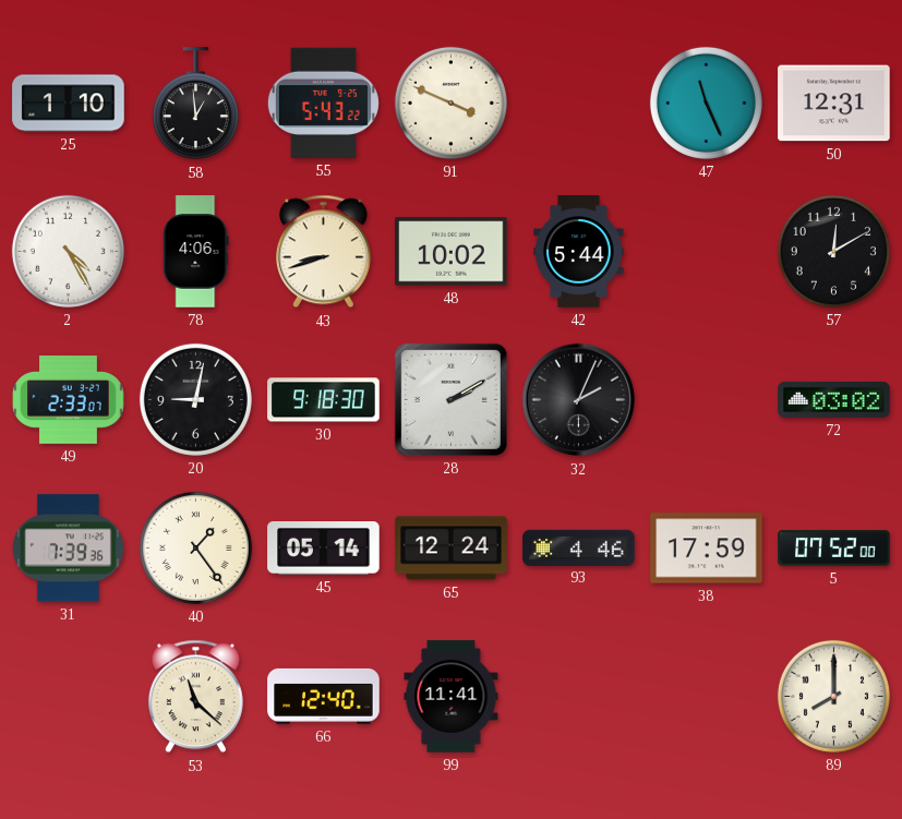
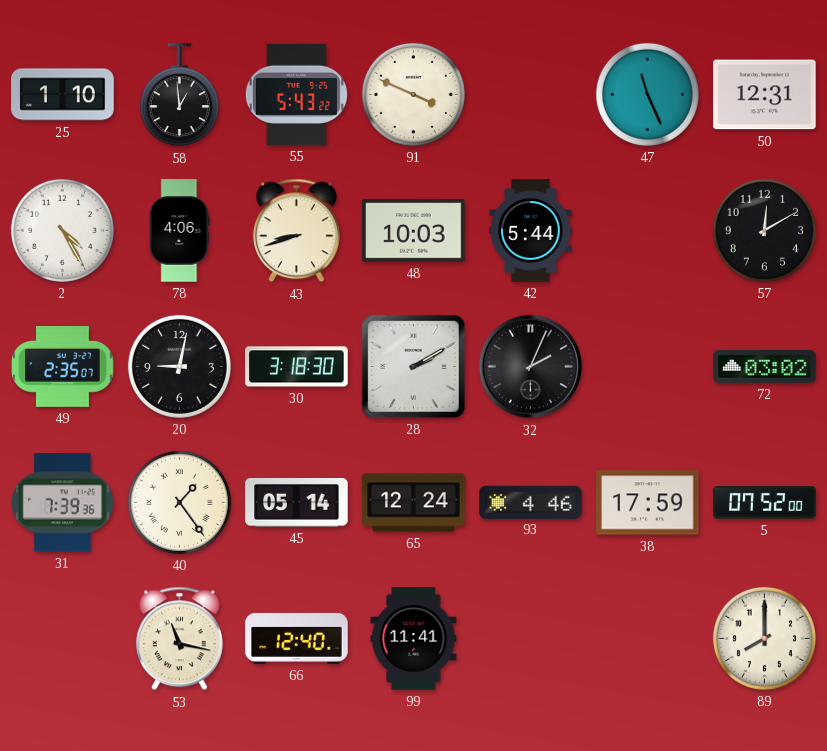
48: 10:02 -> 10:03
49: 2:33 -> 2:35
30: 9:18 -> 3:18
53: 11:22 -> 11:17
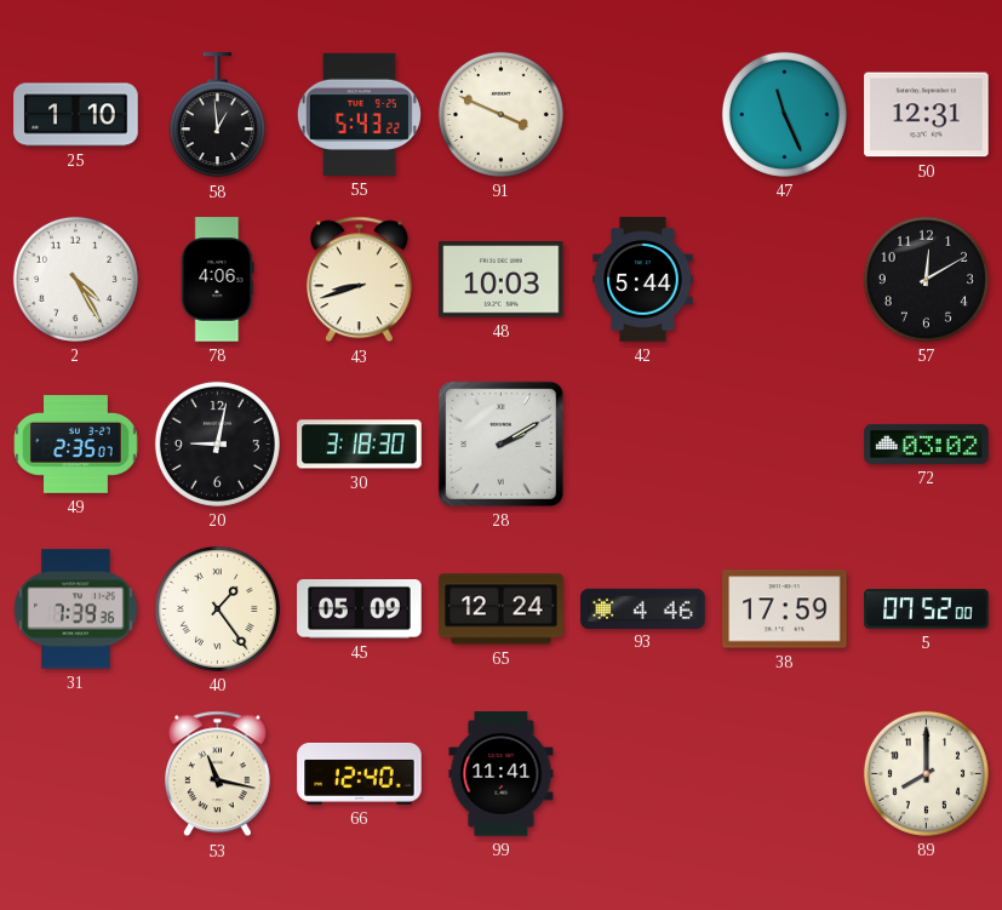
32: 2:04 -> none
45: 05:14 -> 05:09
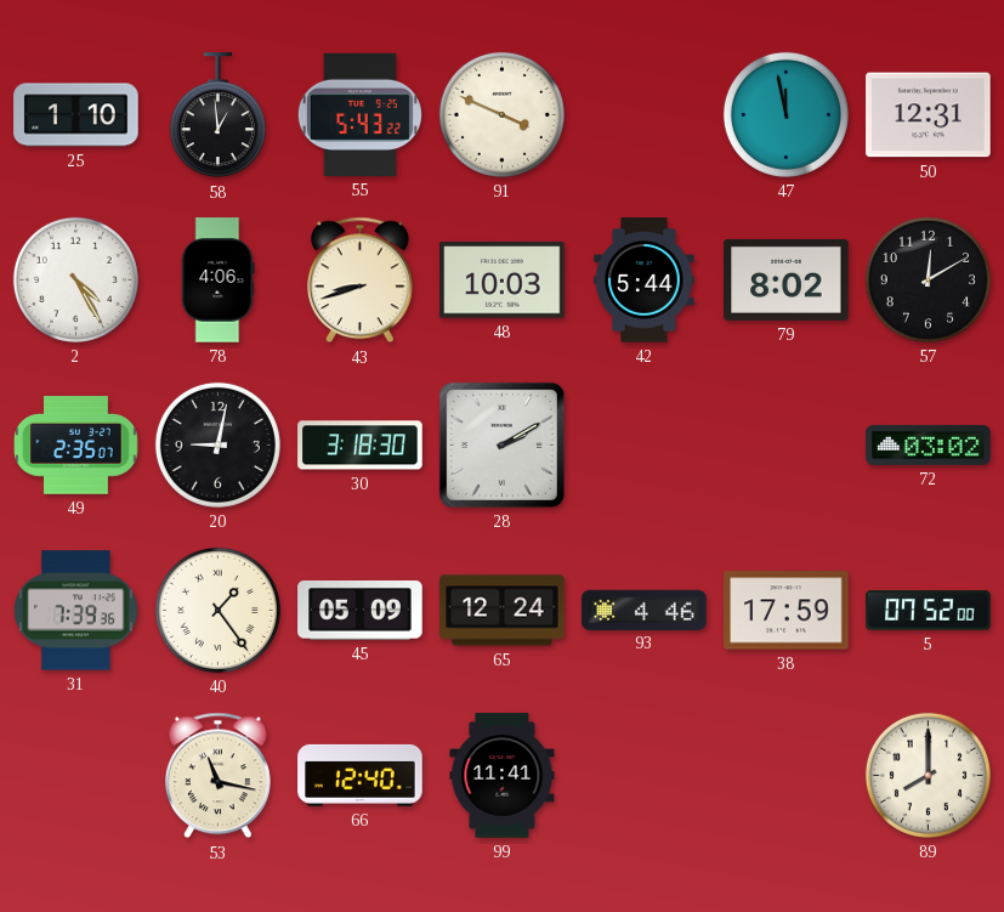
47: 11:26 -> 11:58
79: none -> 8:02
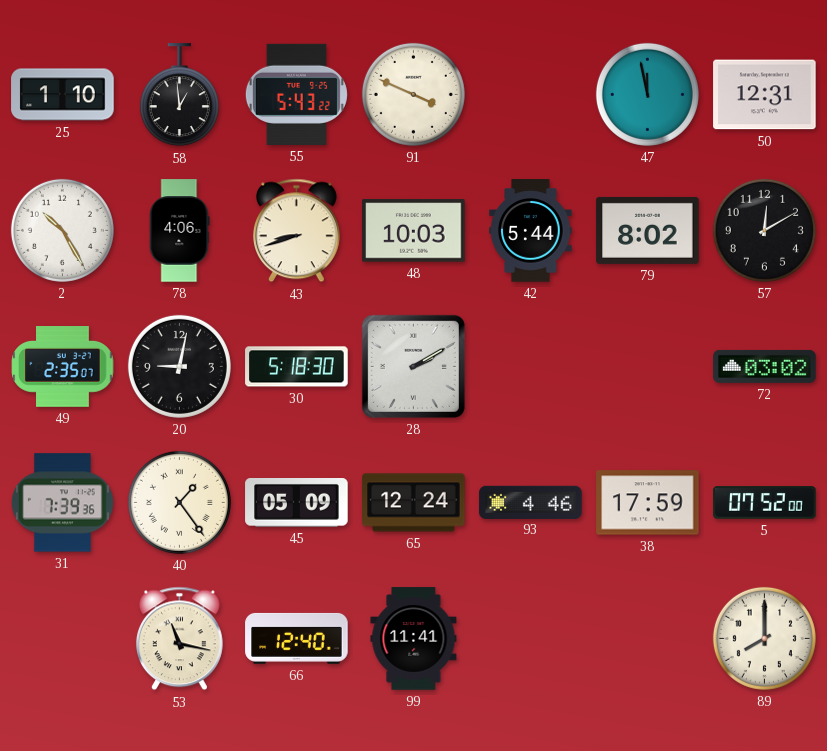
2: 4:25 -> 10:25
30: 3:18 -> 5:18
